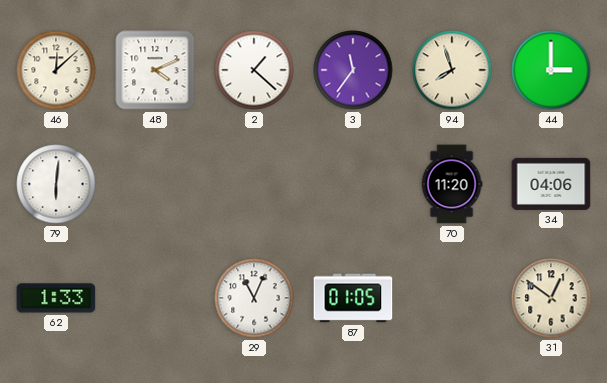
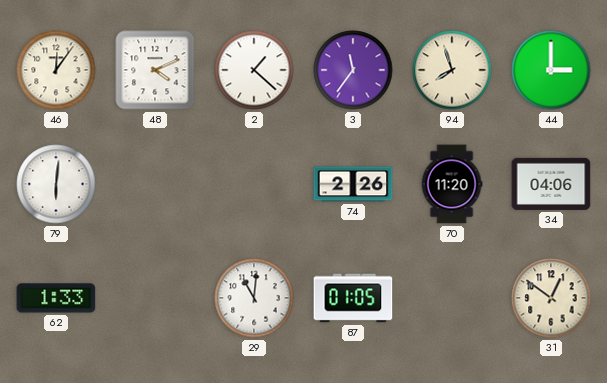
46: 12:08 -> 12:06
74: none -> 2:26
29: 11:04 -> 11:01
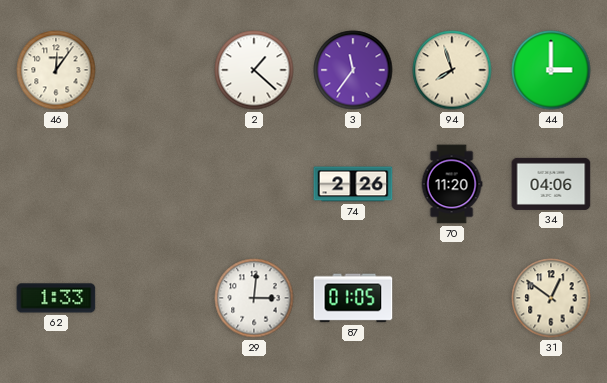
48: 4:11 -> none
79: 6:01 -> none
29: 11:01 -> 3:01
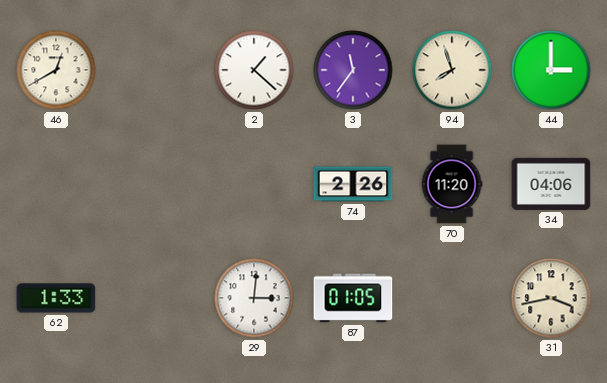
46: 12:06 -> 12:40
31: 12:51 -> 3:43
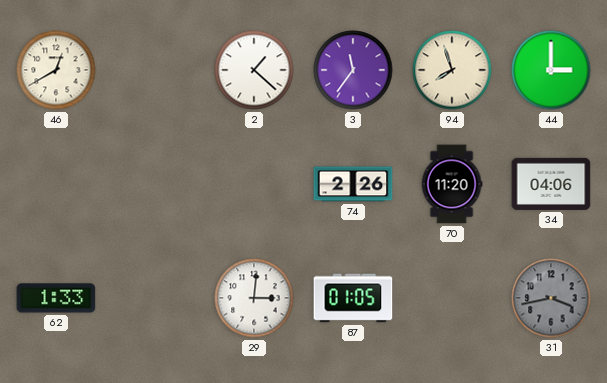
31 dial: cream -> grey
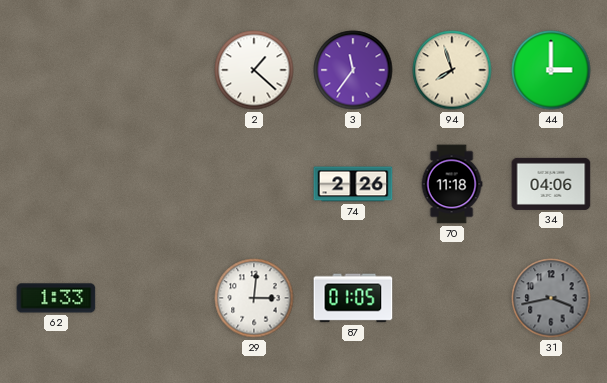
46: 12:40 -> none
70: 11:20 -> 11:18
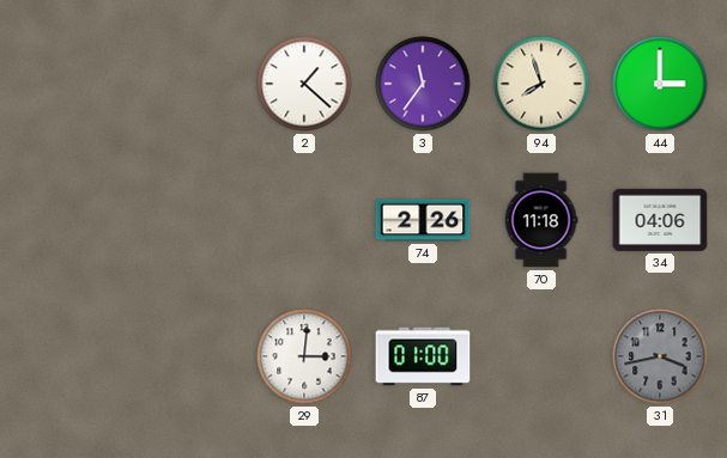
62: 1:33 -> none
87: 01:05 -> 01:00
